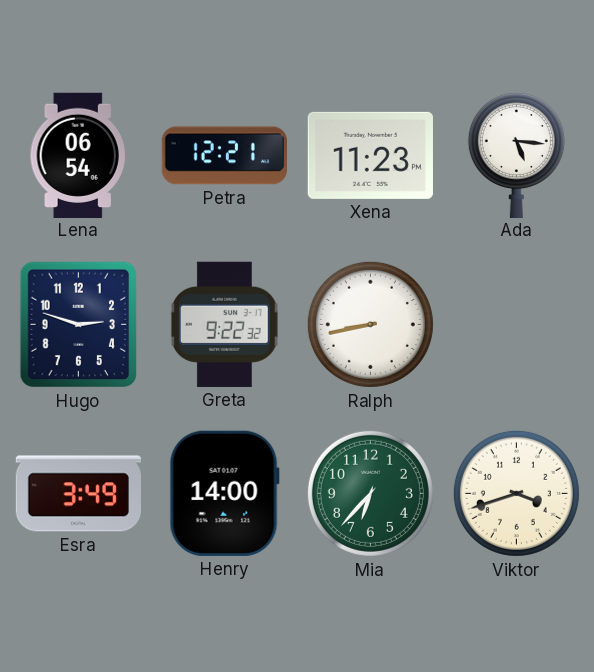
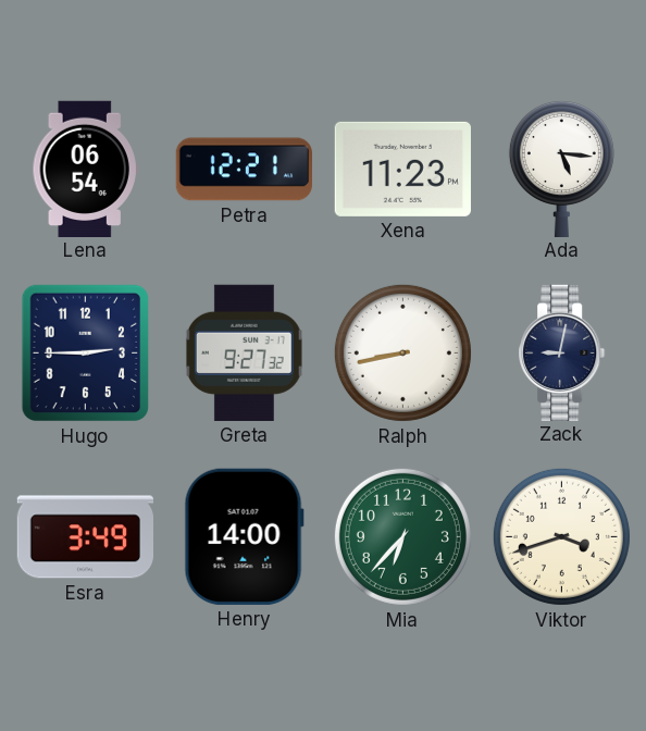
Hugo: 2:48 -> 2:45
Greta: 9:22 -> 9:27
Zack: none -> 9:02
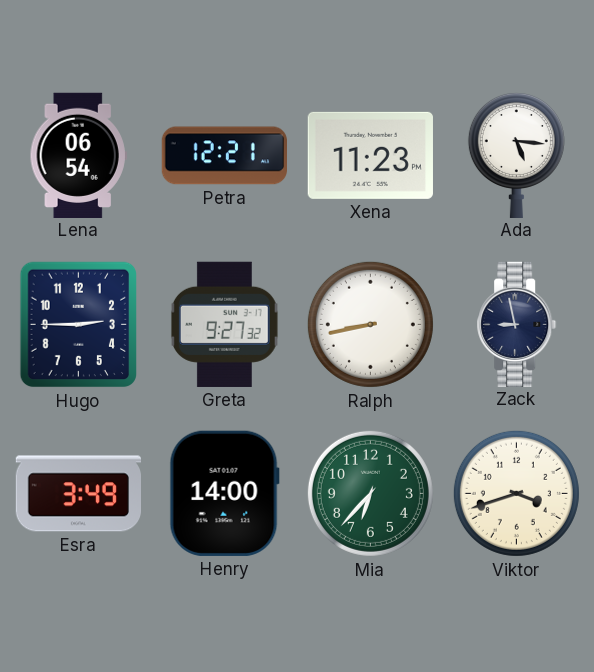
Zack: 9:02 -> 8:58
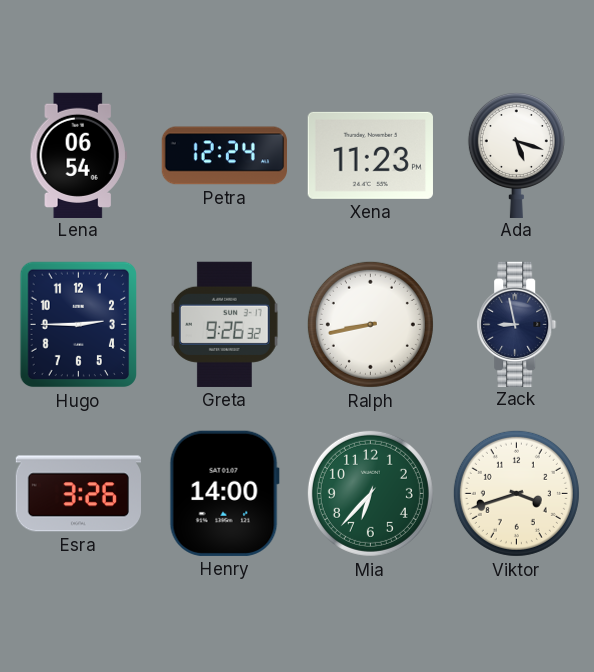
Petra: 12:21 -> 12:24
Ada: 5:16 -> 5:18
Greta: 9:27 -> 9:26
Esra: 3:49 -> 3:26
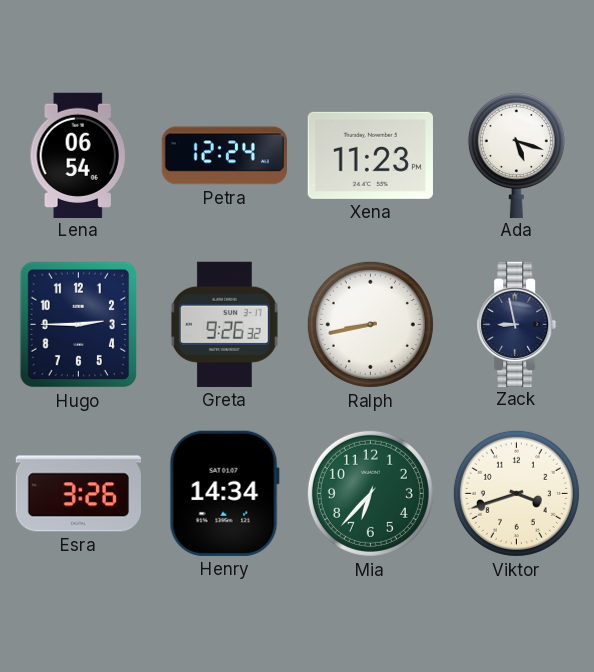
Henry: 14:00 -> 14:34
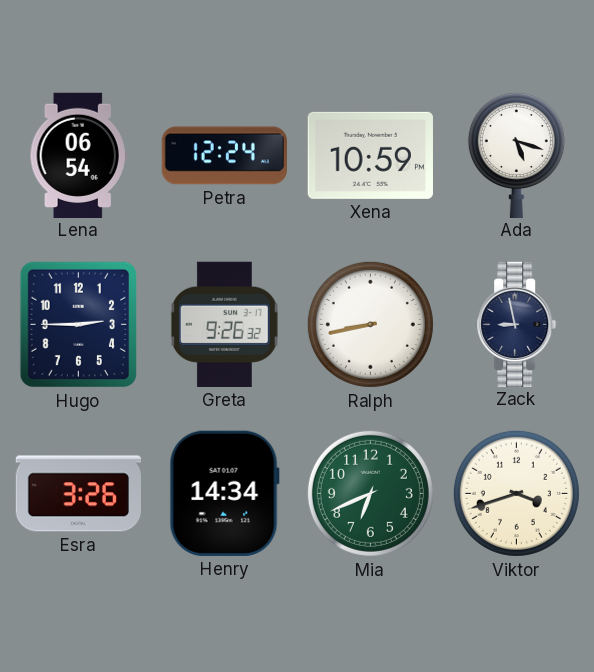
Xena: 11:23 -> 10:59
Mia: 6:37 -> 6:41
